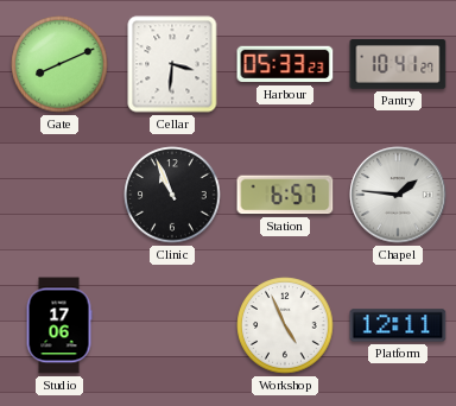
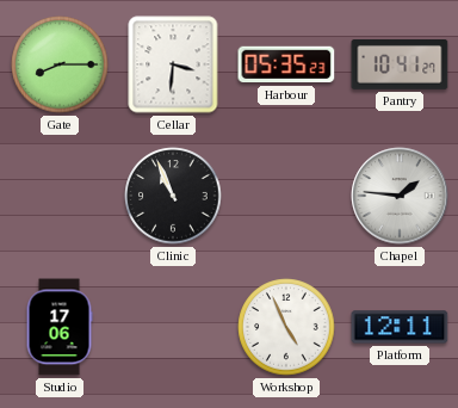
Gate: 8:11 -> 8:15
Harbour: 05:33 -> 05:35
Station: 6:57 -> none
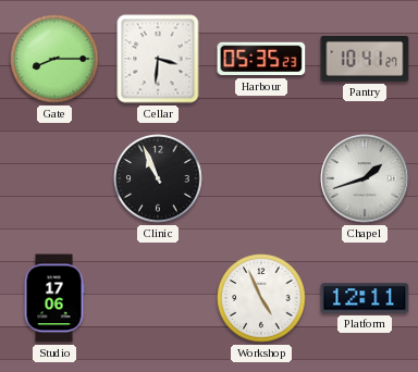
Chapel: 1:46 -> 1:42
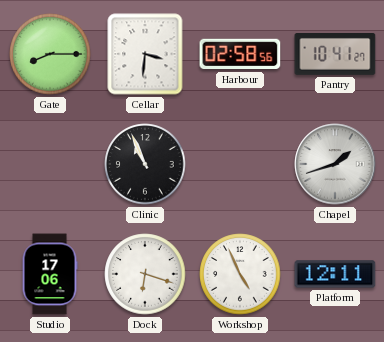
Harbour: 05:35 -> 02:58
Dock: none -> 6:18
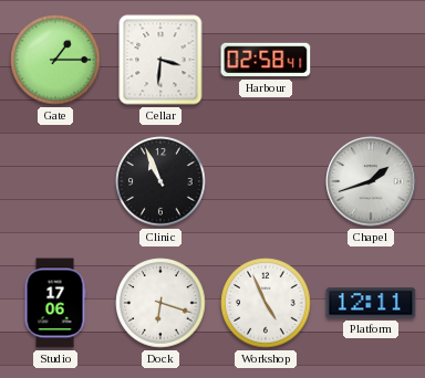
Gate: 8:15 -> 1:15
Harbour: 02:58:56 -> 02:58:41
Pantry: 10:41 -> none
